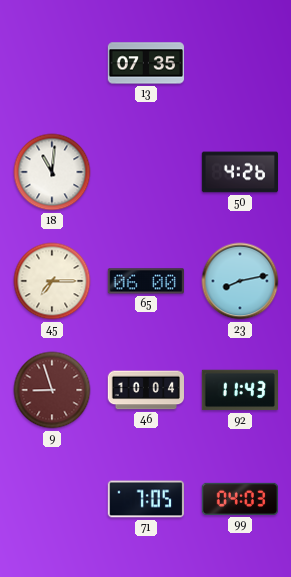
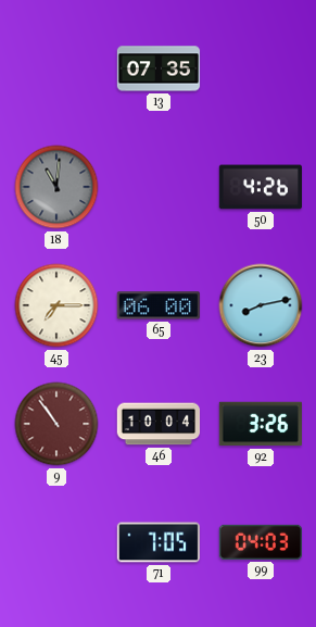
18 dial: white -> grey
9: 8:57 -> 10:54
92: 11:43 -> 3:26
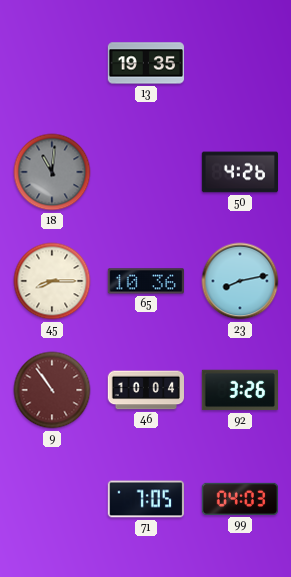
13: 07:35 -> 19:35
45: 7:15 -> 8:15
65: 06:00 -> 10:36
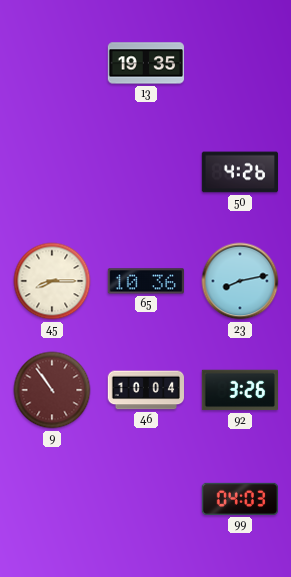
18: 11:01 -> none
71: 7:05 -> none
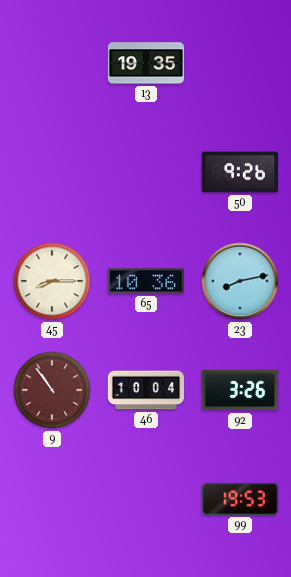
50: 4:26 -> 9:26
99: 04:03 -> 19:53
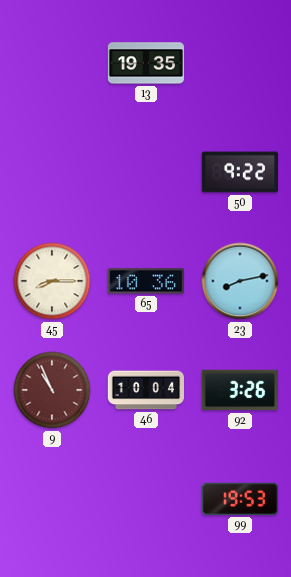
50: 9:26 -> 9:22
9: 10:54 -> 10:56
